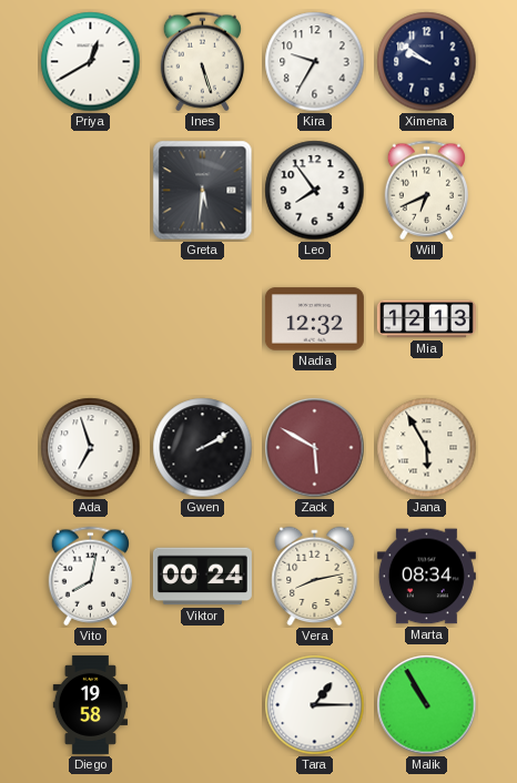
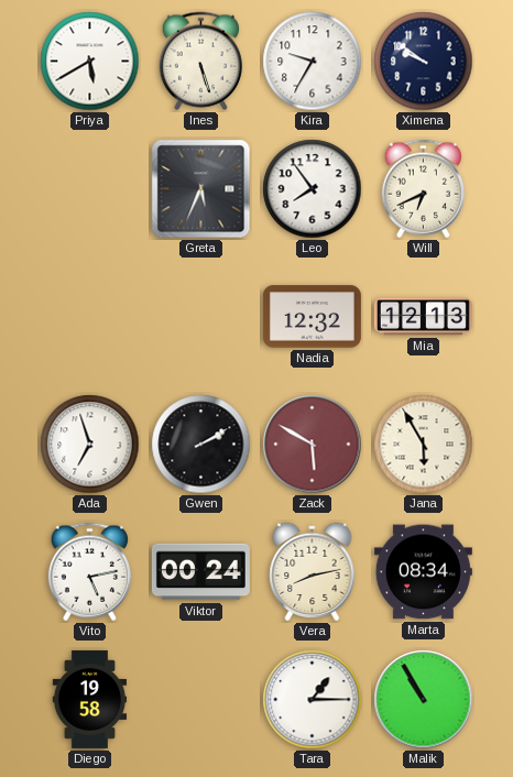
Priya: 12:40 -> 5:40
Greta: 5:31 -> 5:34
Vito: 8:02 -> 5:13
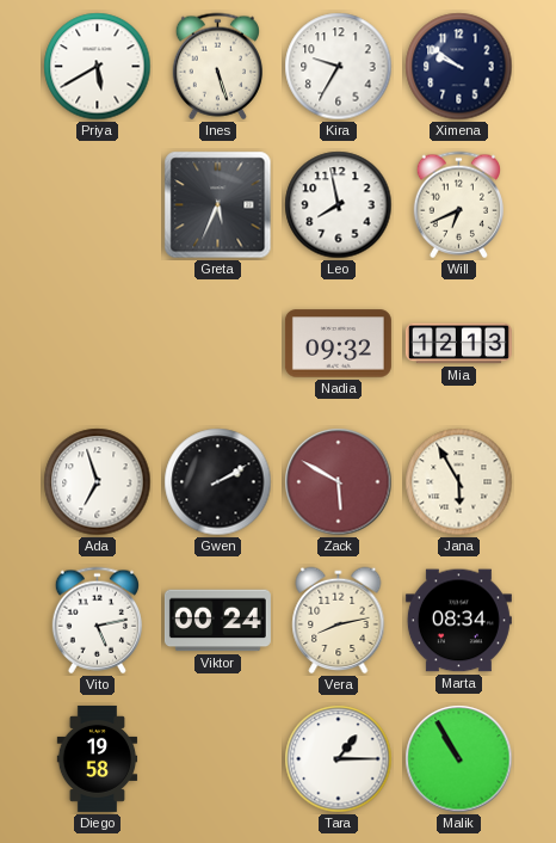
Leo: 7:54 -> 7:58
Nadia: 12:32 -> 09:32
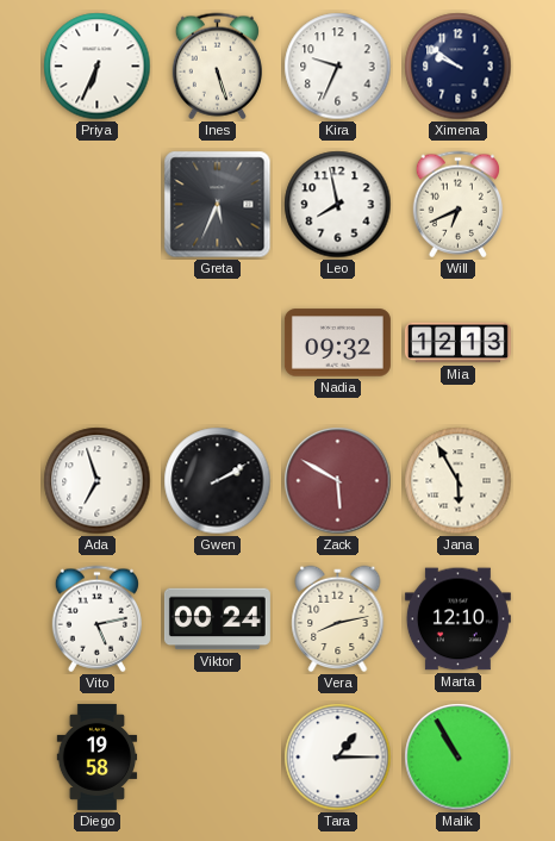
Priya: 5:40 -> 6:34
Kira: 9:35 -> 9:34
Marta: 08:34 -> 12:10
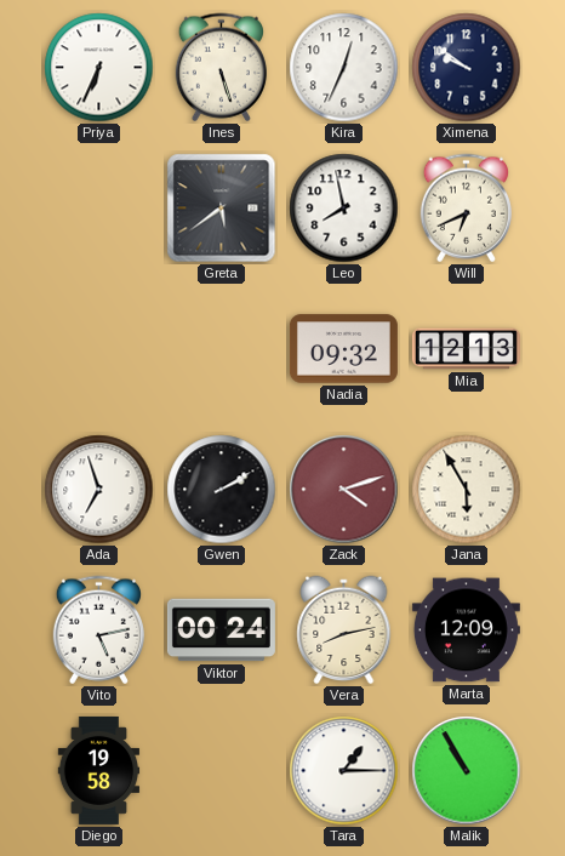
Kira: 9:34 -> 12:34
Greta: 5:34 -> 5:39
Zack: 5:50 -> 4:12
Marta: 12:10 -> 12:09
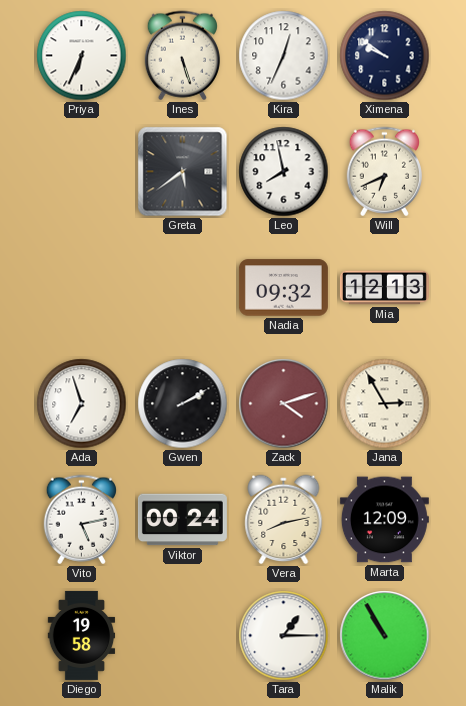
Jana: 5:55 -> 2:55
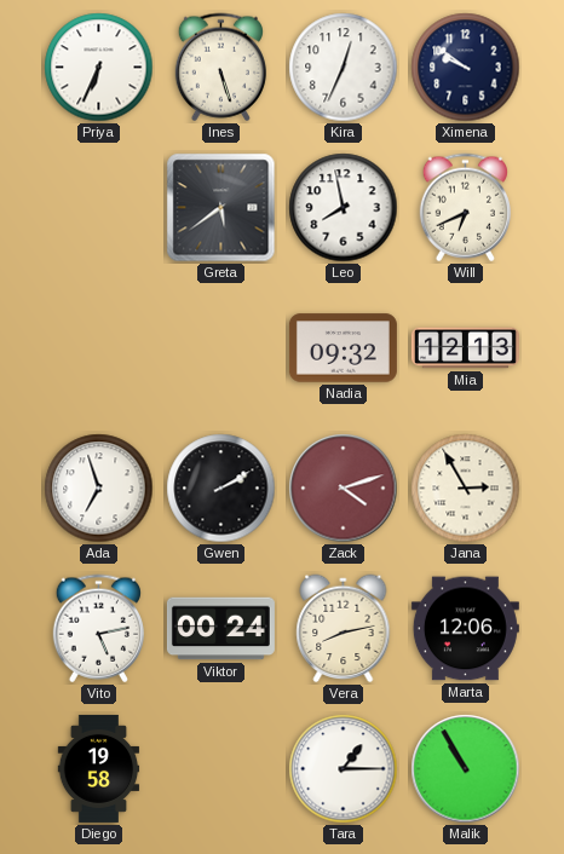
Marta: 12:09 -> 12:06
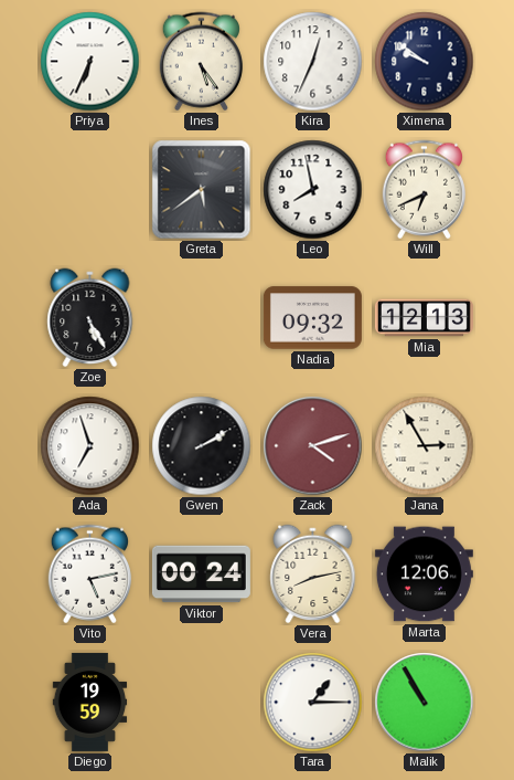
Ines: 5:27 -> 5:24
Zoe: none -> 5:25
Diego: 19:58 -> 19:59
